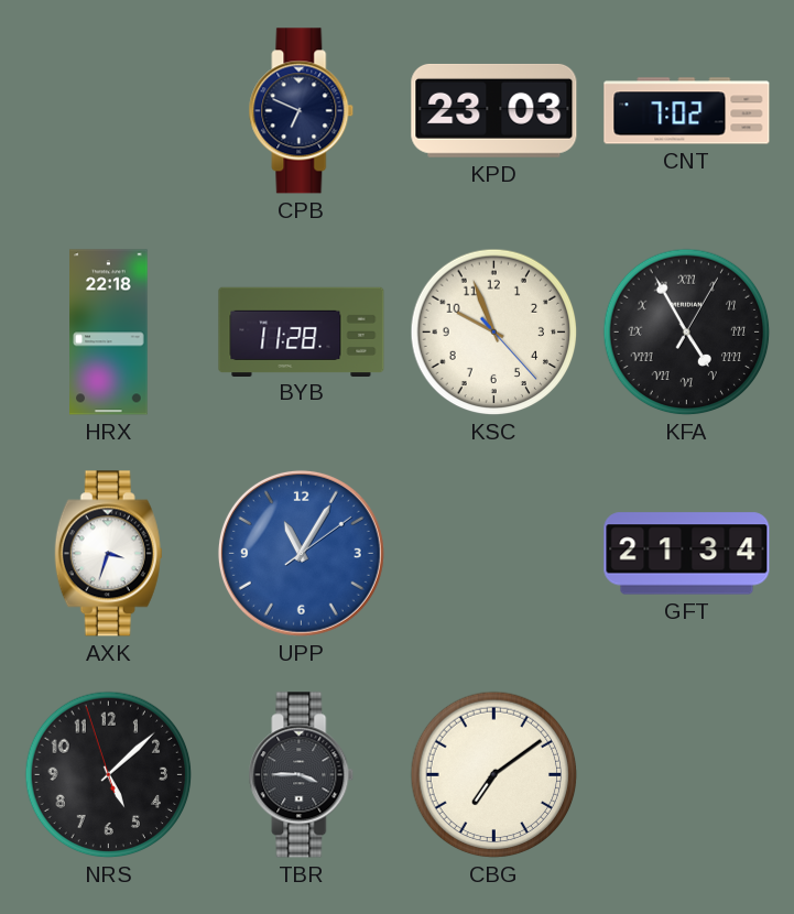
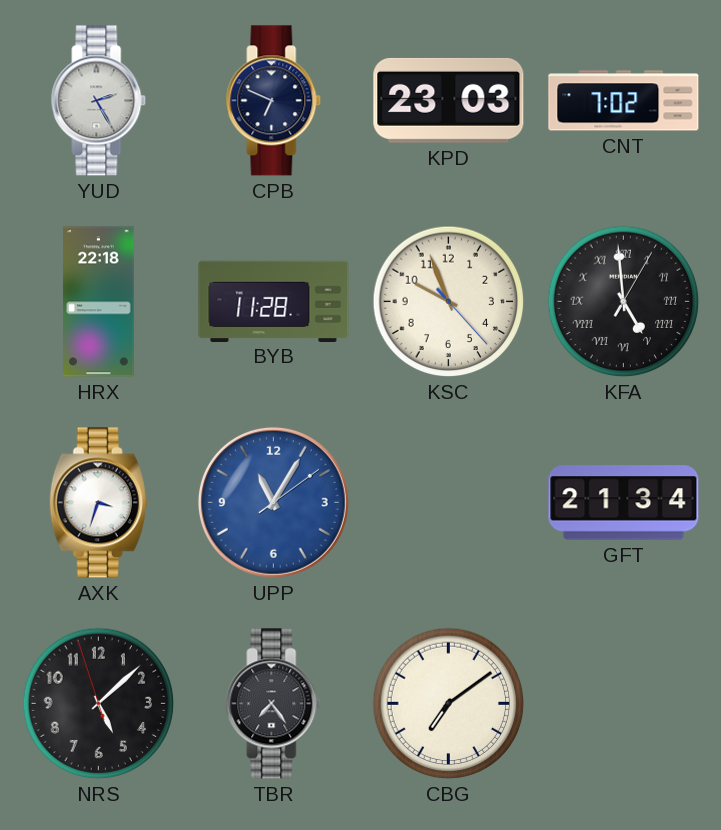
YUD: none -> 2:25
KFA: 4:55 -> 4:59
TBR: 3:45 -> 7:24
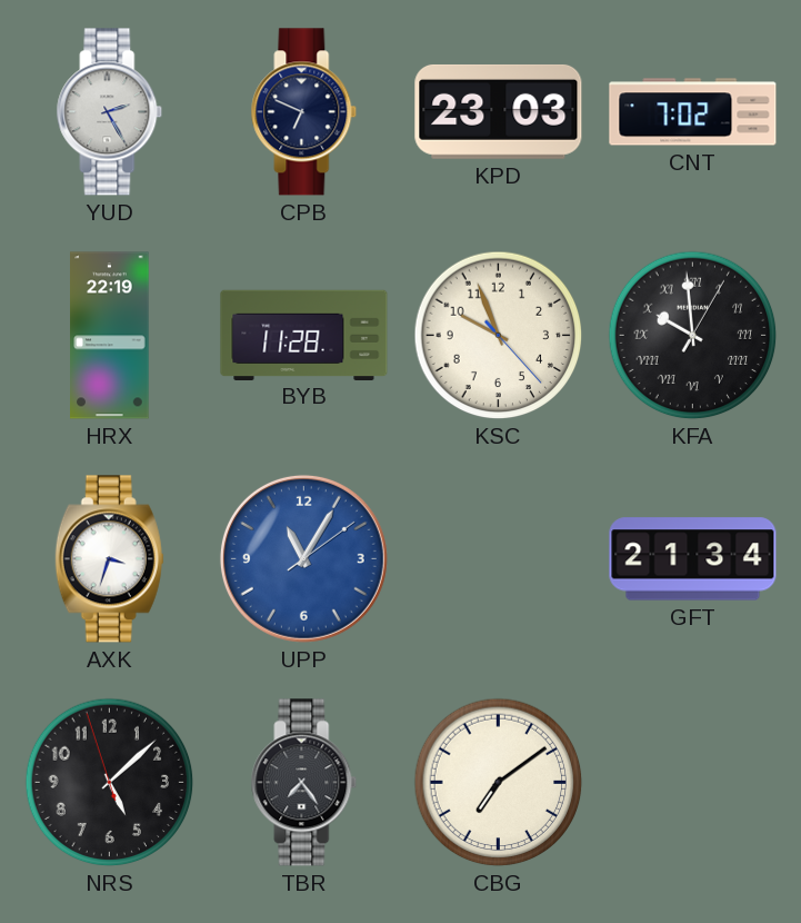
HRX: 22:18 -> 22:19
KFA: 4:59 -> 9:59
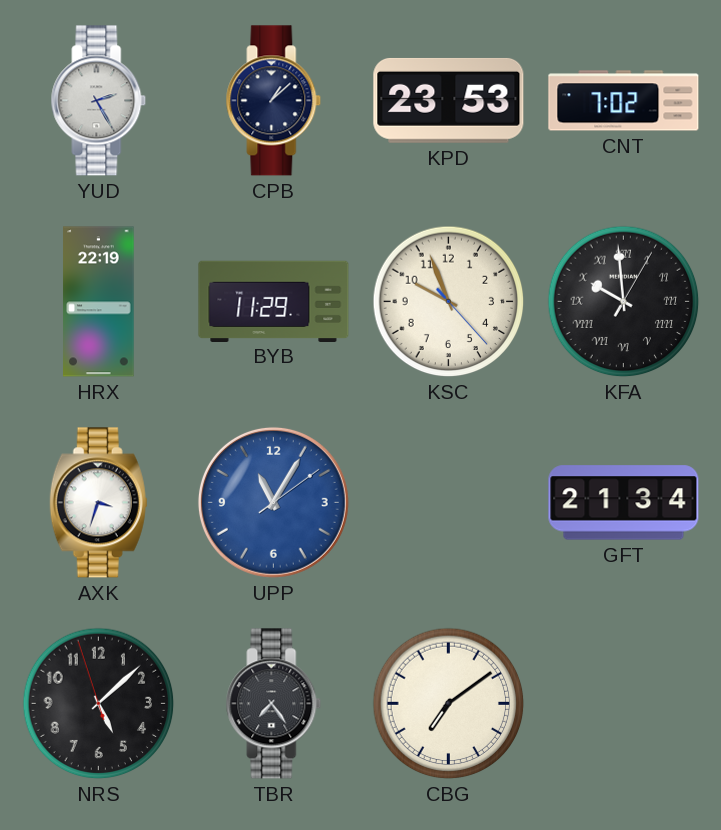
CPB: 6:49 -> 1:08
KPD: 23:03 -> 23:53
BYB: 11:28 -> 11:29
